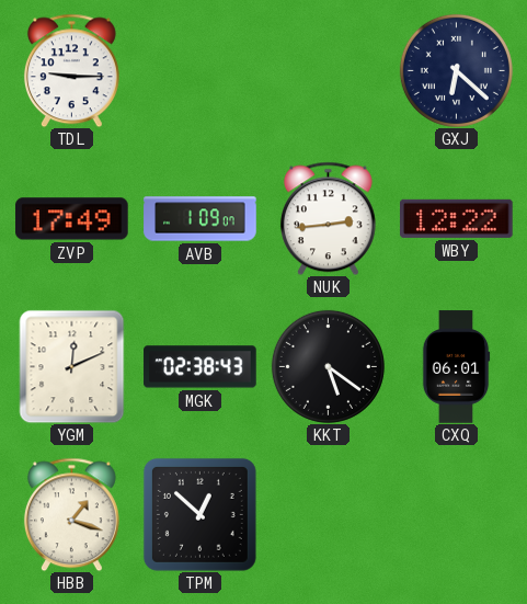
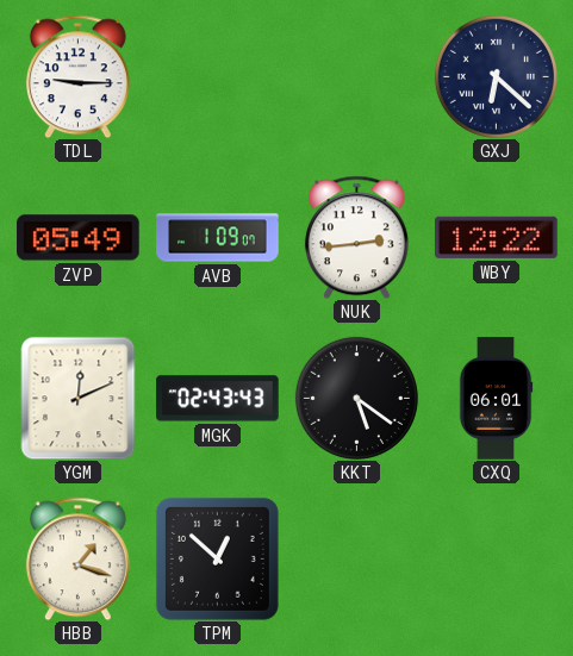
ZVP: 17:49 -> 05:49
MGK: 02:38 -> 02:43
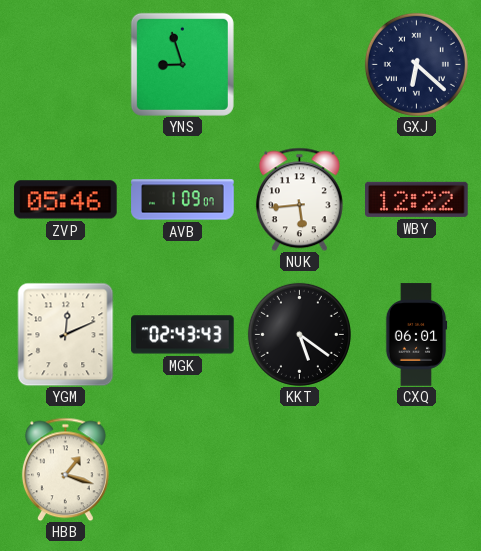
TDL: 9:15 -> none
YNS: none -> 8:57
ZVP: 05:49 -> 05:46
NUK: 2:44 -> 5:44
TPM: 12:52 -> none
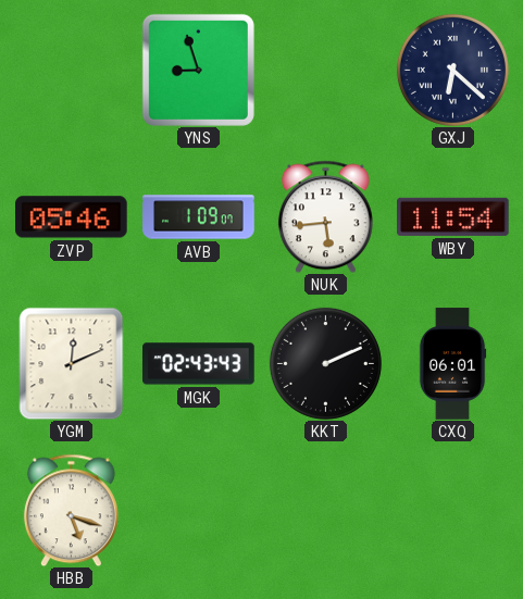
WBY: 12:22 -> 11:54
KKT: 5:21 -> 2:11
HBB: 1:18 -> 5:18
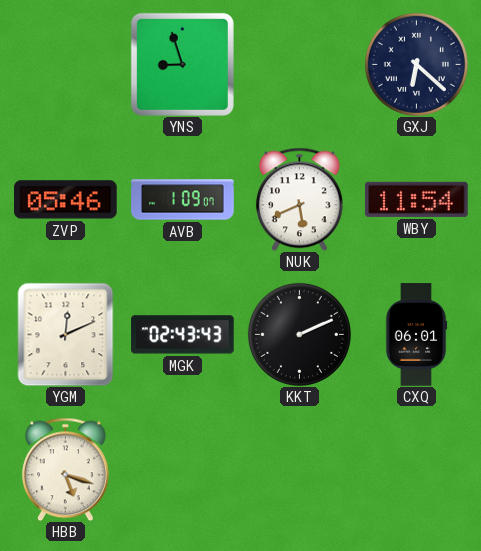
NUK: 5:44 -> 5:41
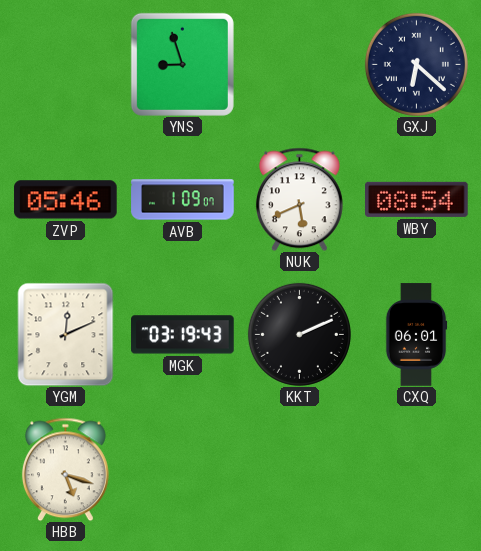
WBY: 11:54 -> 08:54
MGK: 02:43 -> 03:19
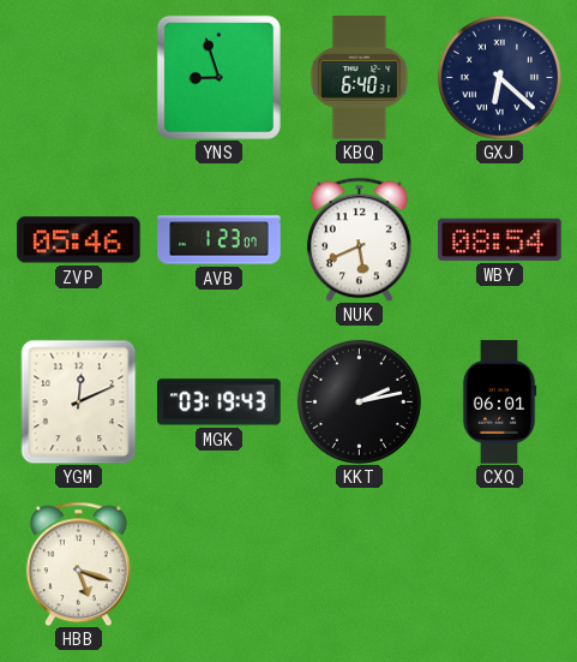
KBQ: none -> 6:40
AVB: 1:09 -> 1:23
KKT: 2:11 -> 2:13
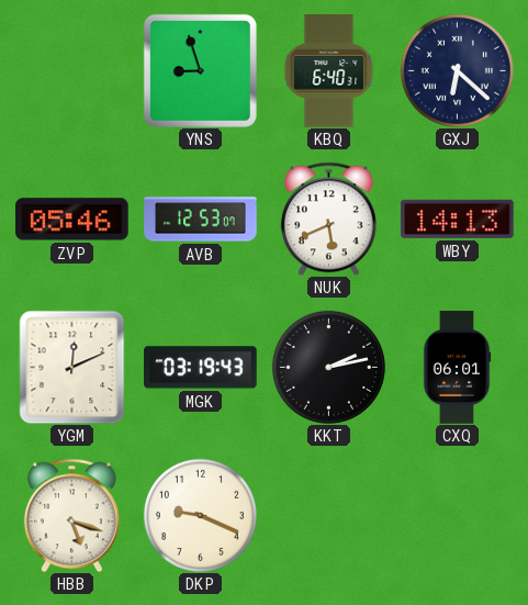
AVB: 1:23 -> 12:53
WBY: 08:54 -> 14:13
DKP: none -> 9:19
